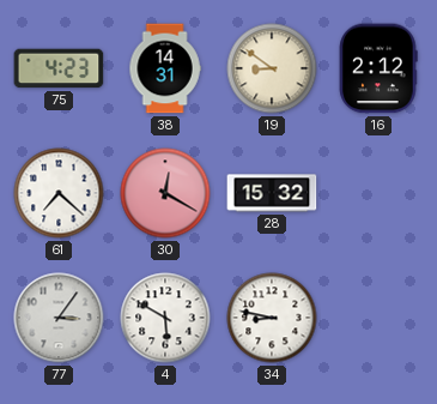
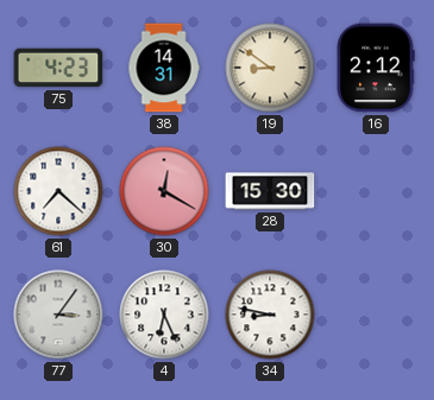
28: 15:32 -> 15:30
4: 5:50 -> 6:26
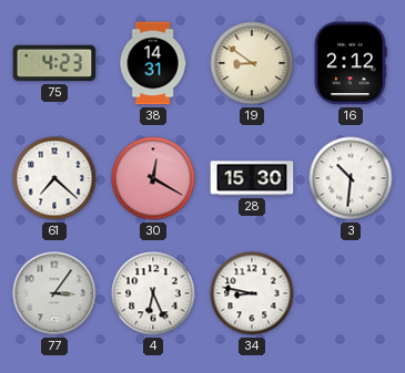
3: none -> 10:31
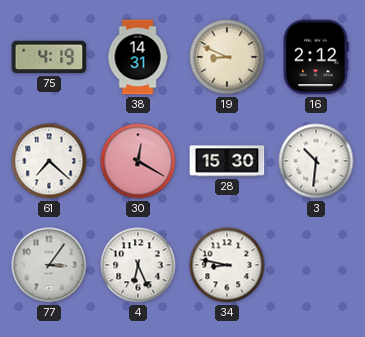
75: 4:23 -> 4:19
19: 8:51 -> 8:49
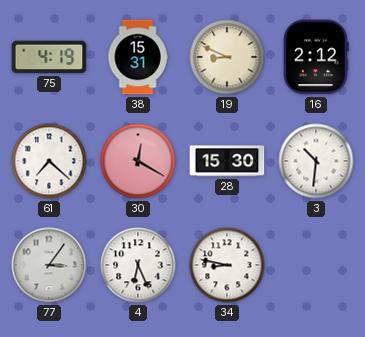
38: 14:31 -> 15:31
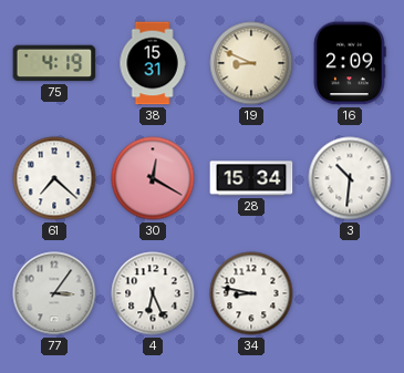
16: 2:12 -> 2:09
28: 15:30 -> 15:34
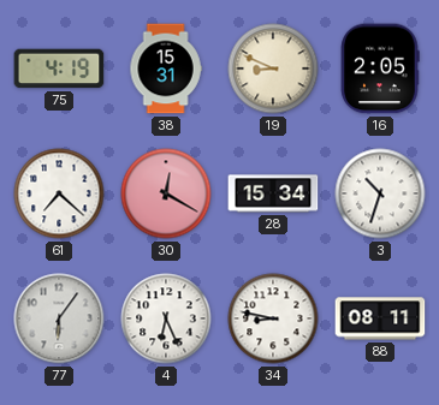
16: 2:09 -> 2:05
3: 10:31 -> 10:33
77: 3:06 -> 6:06
88: none -> 08:11
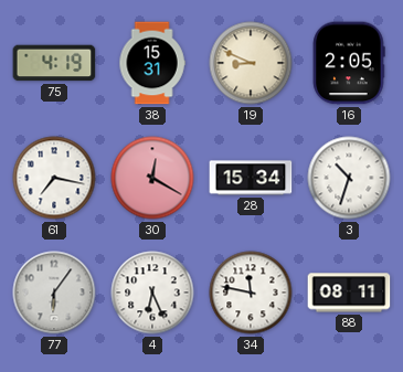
61: 7:22 -> 7:17
34: 8:47 -> 11:47
